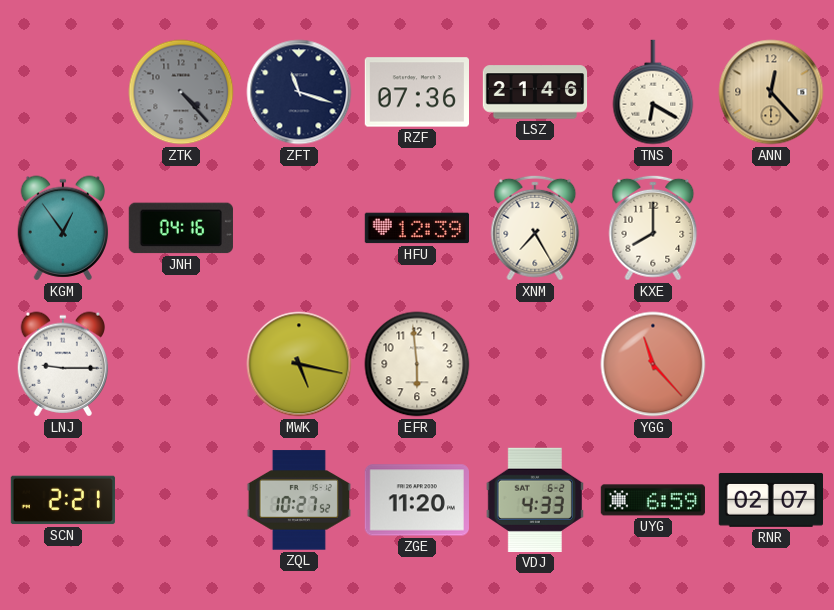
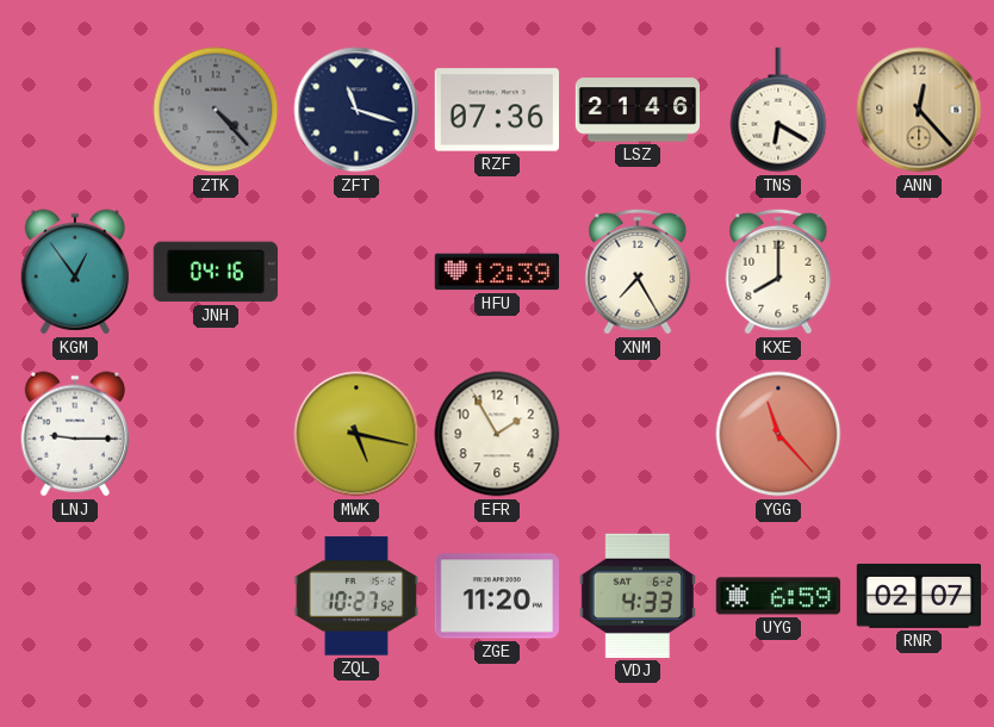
EFR: 5:59 -> 1:55
SCN: 2:21 -> none
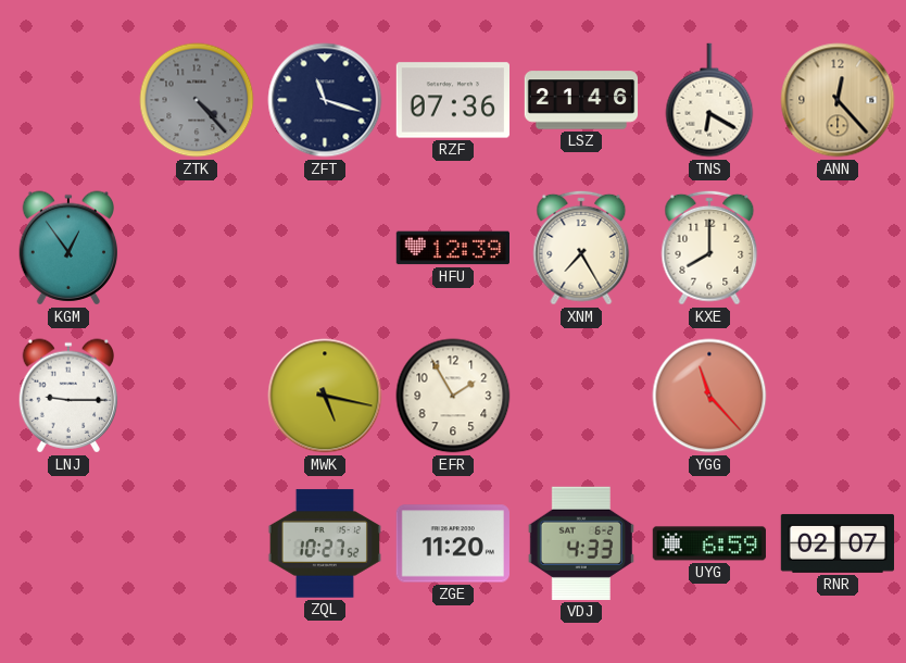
JNH: 04:16 -> none
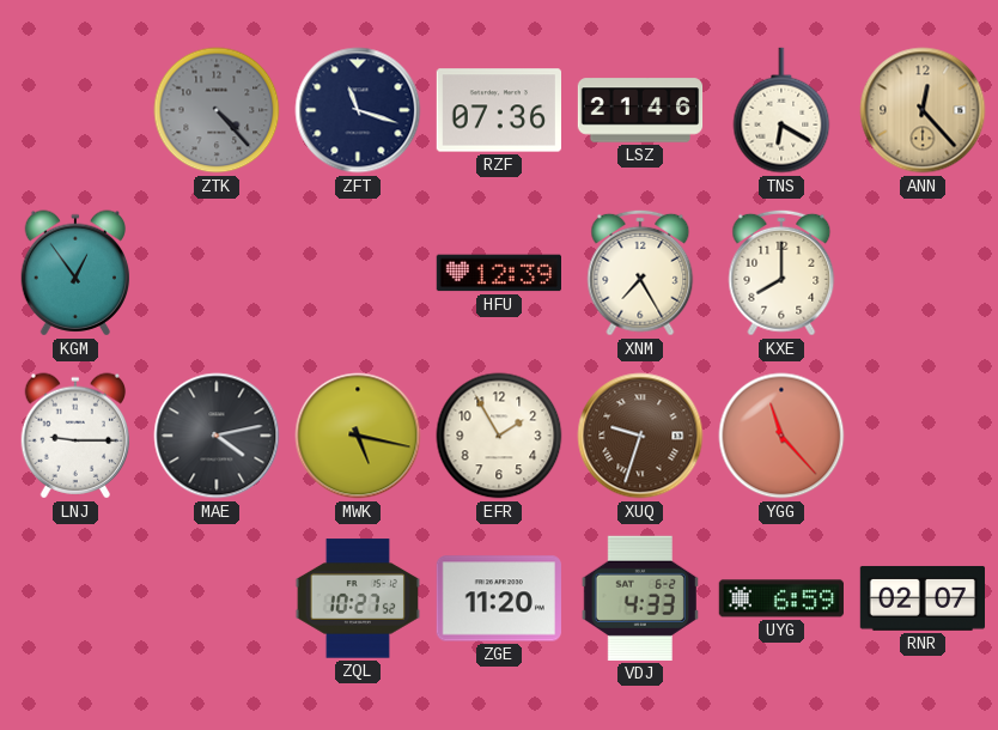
MAE: none -> 4:13
XUQ: none -> 9:33
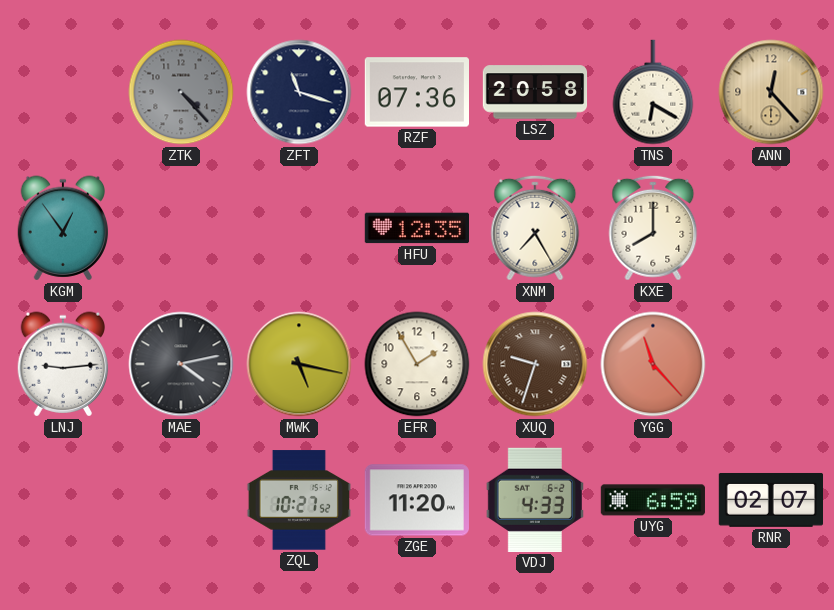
LSZ: 21:46 -> 20:58
HFU: 12:39 -> 12:35
LNJ: 9:15 -> 9:14
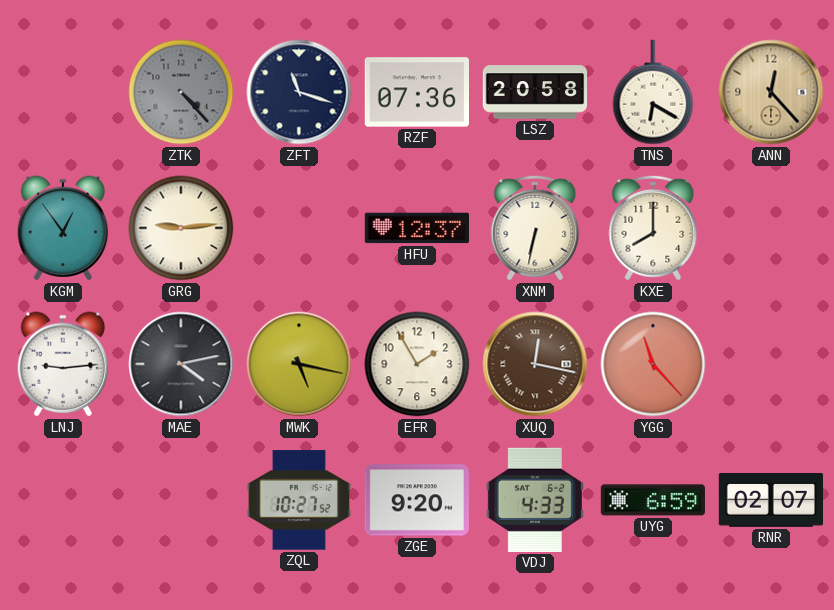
GRG: none -> 9:14
HFU: 12:35 -> 12:37
XNM: 7:25 -> 6:32
XUQ: 9:33 -> 12:17
ZGE: 11:20 -> 9:20
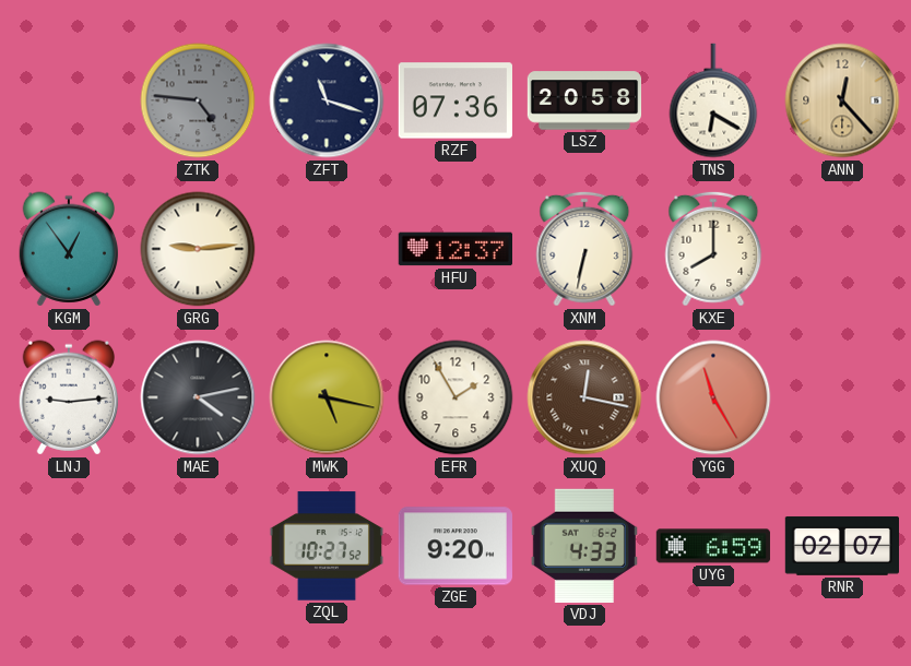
ZTK: 4:23 -> 4:46
YGG: 11:23 -> 11:25
